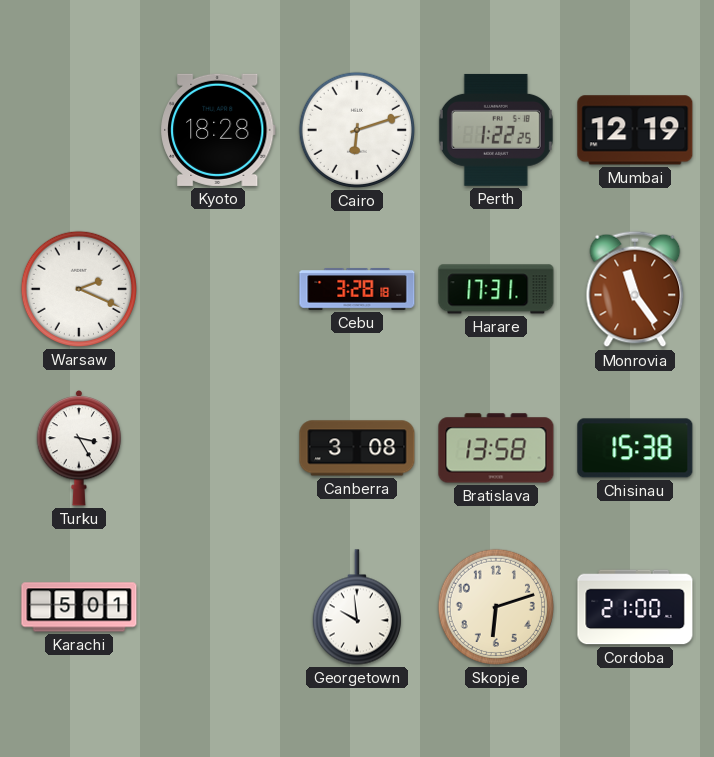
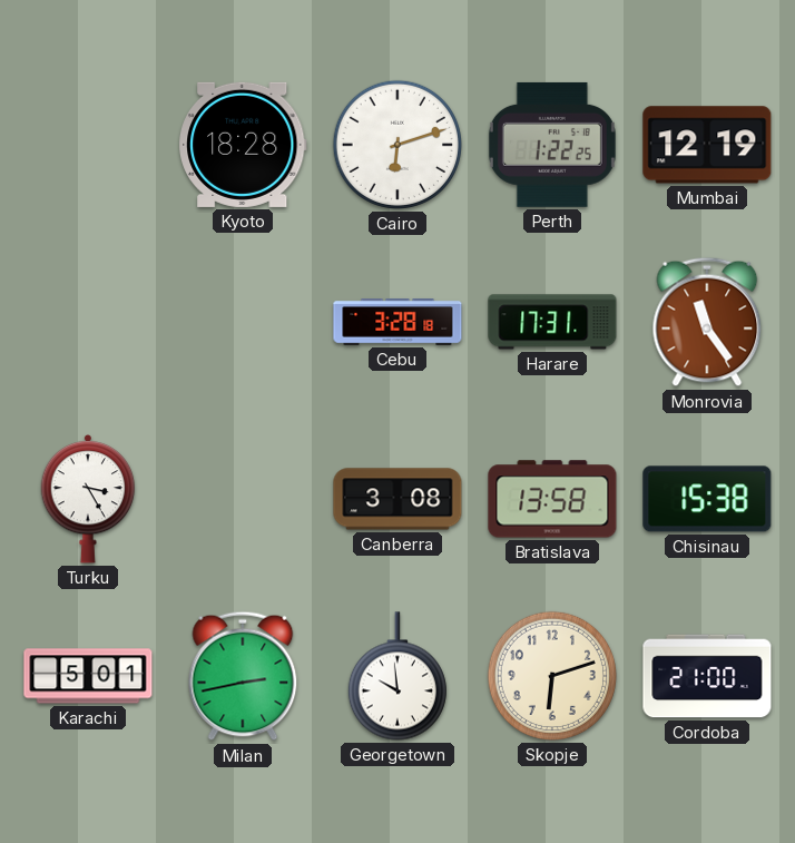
Warsaw: 2:19 -> none
Milan: none -> 2:43
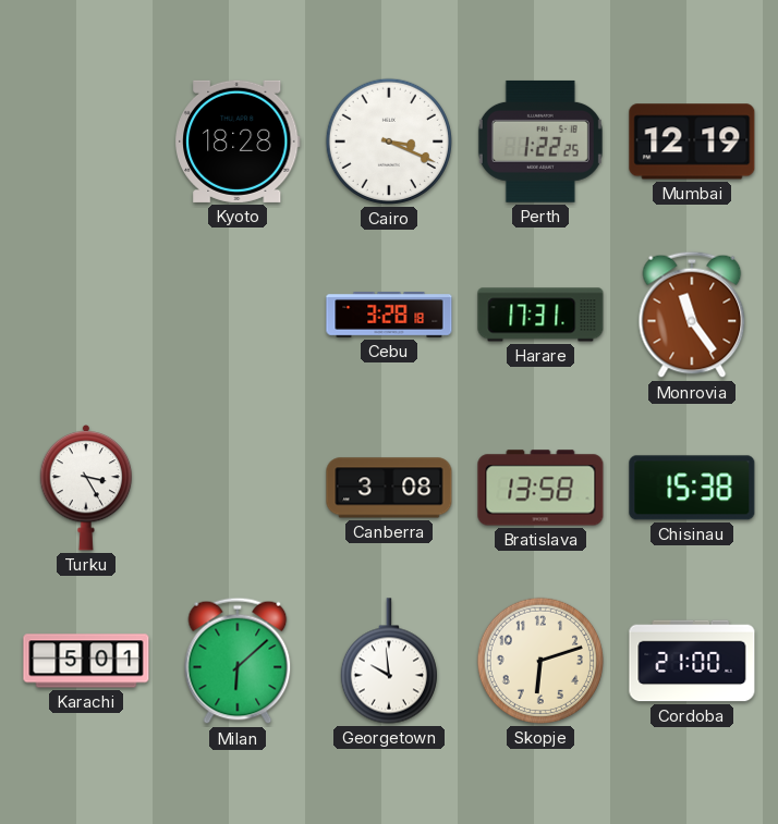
Cairo: 6:12 -> 3:19
Milan: 2:43 -> 6:08
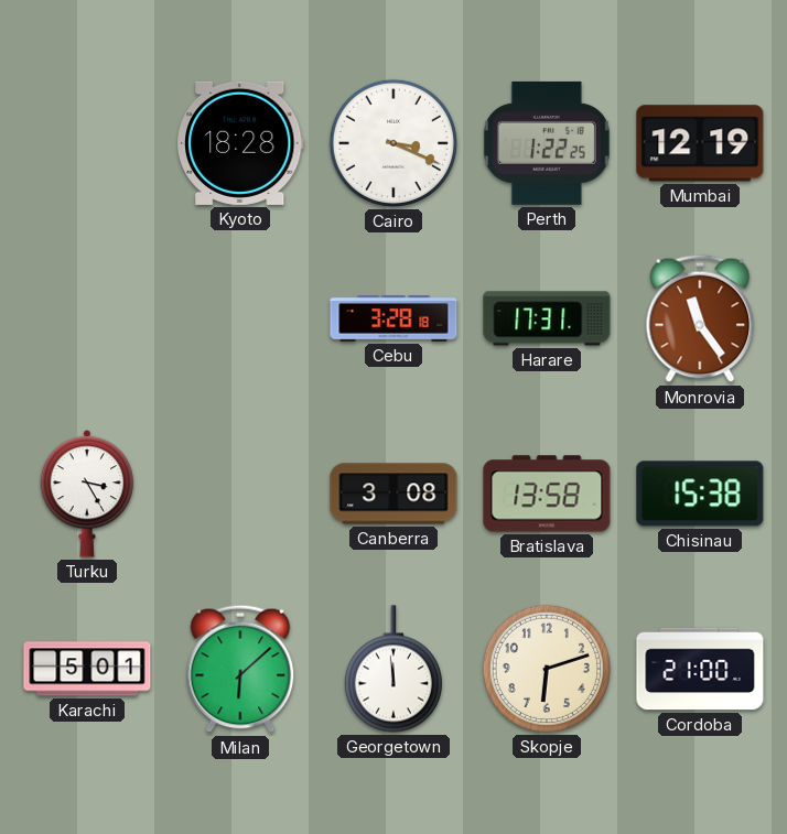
Georgetown: 9:59 -> 11:59
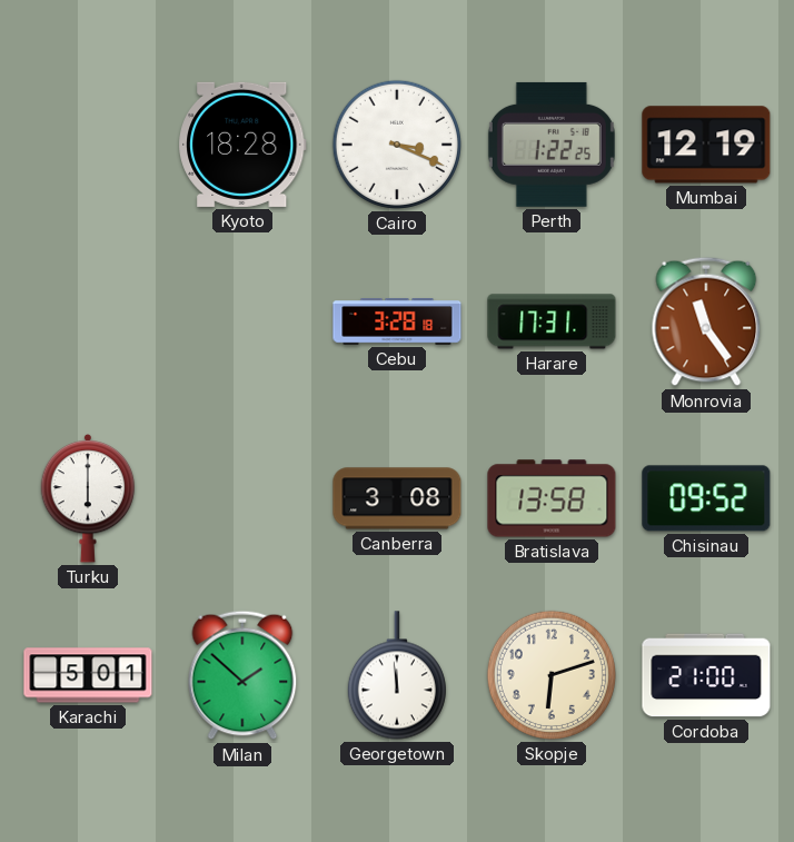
Turku: 3:25 -> 6:00
Chisinau: 15:38 -> 09:52
Milan: 6:08 -> 1:52
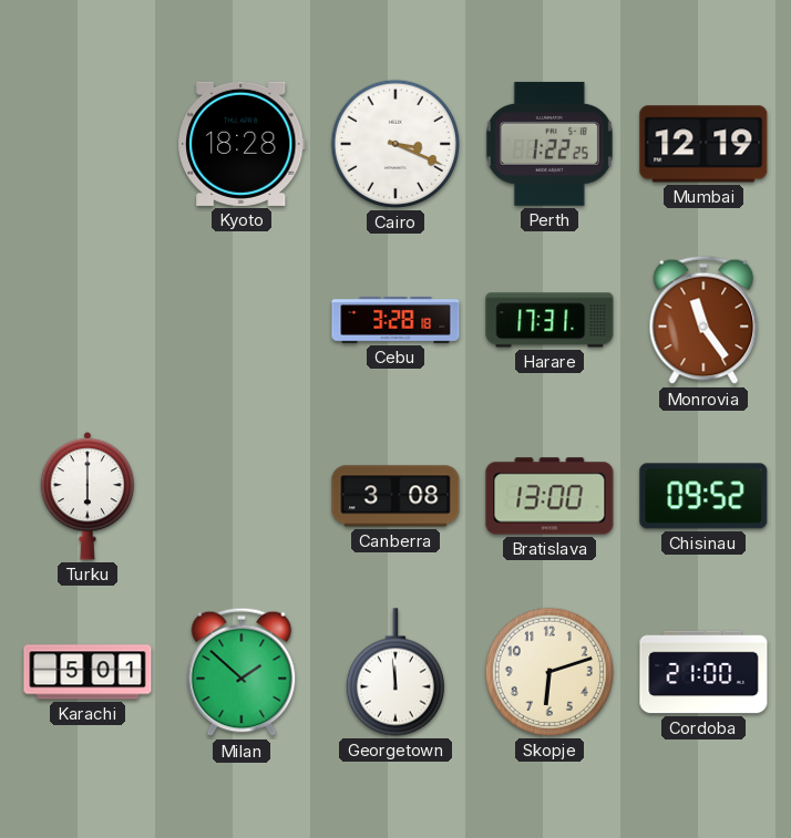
Bratislava: 13:58 -> 13:00
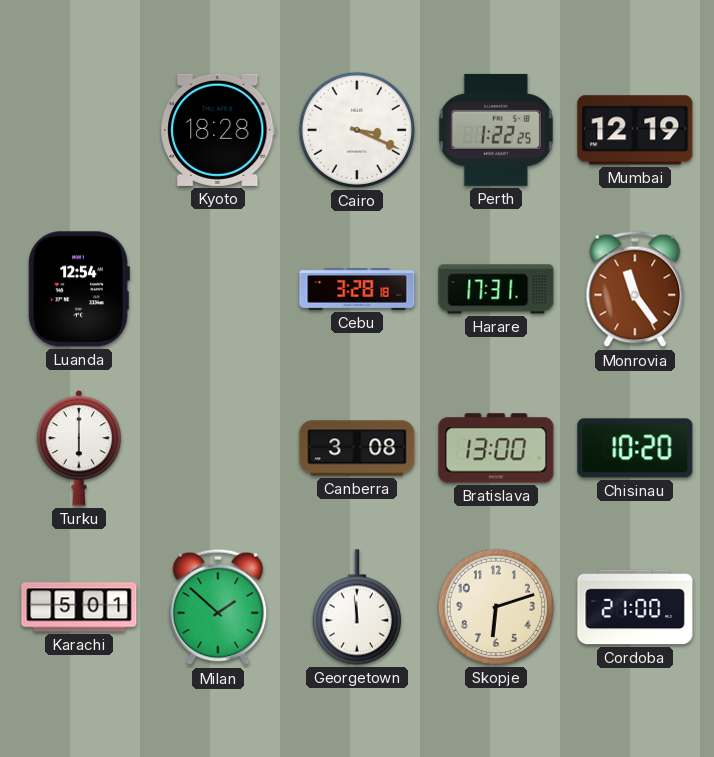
Luanda: none -> 12:54
Chisinau: 09:52 -> 10:20
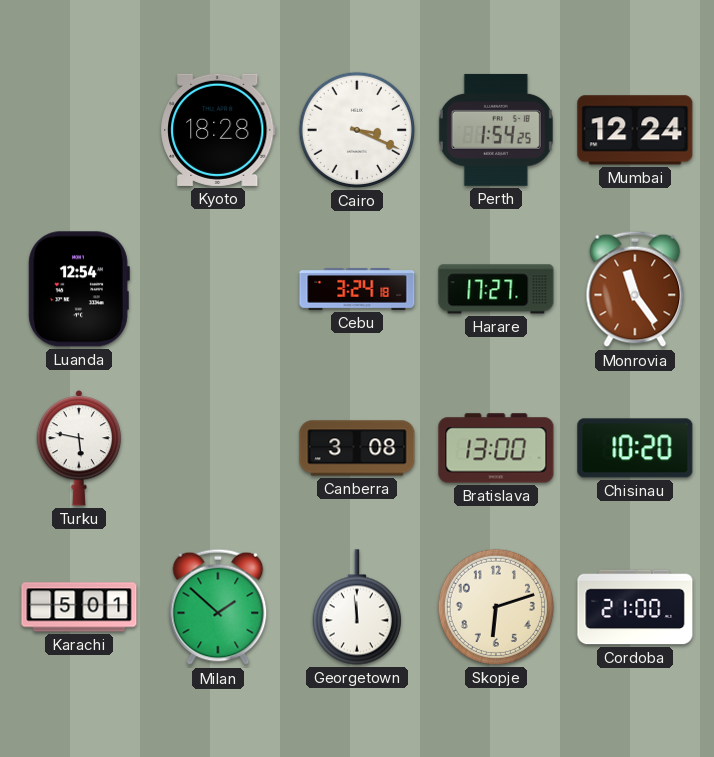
Perth: 1:22 -> 1:54
Mumbai: 12:19 -> 12:24
Cebu: 3:28 -> 3:24
Harare: 17:31 -> 17:27
Turku: 6:00 -> 5:47
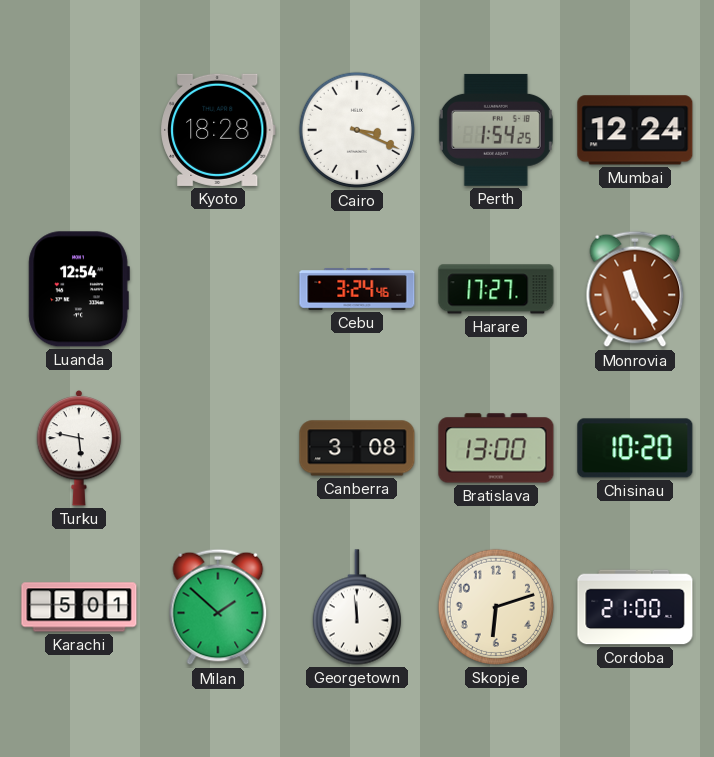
Cebu: 3:24:18 -> 3:24:46
